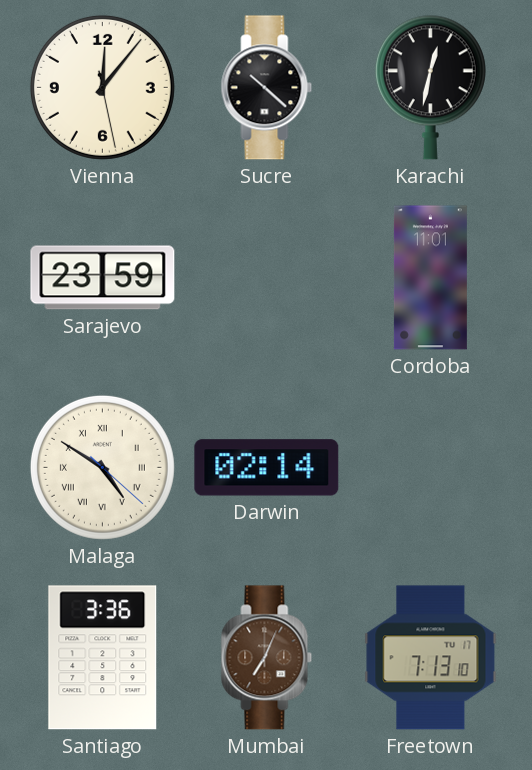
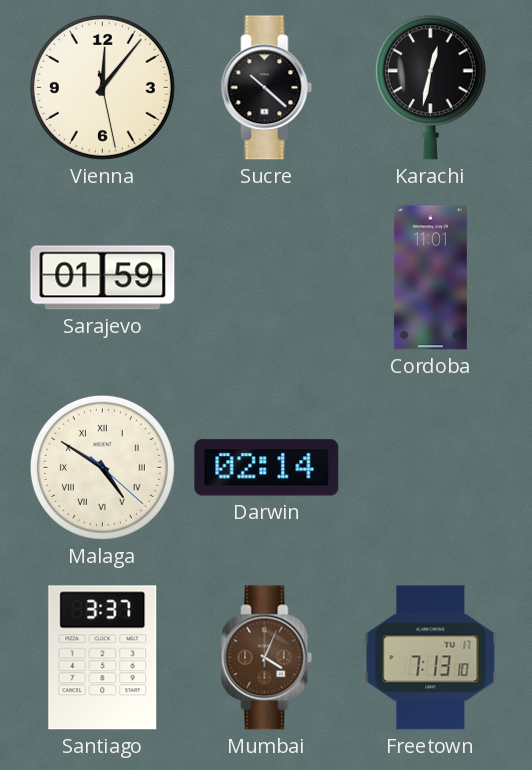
Sarajevo: 23:59 -> 01:59
Santiago: 3:36 -> 3:37
Mumbai: 7:04 -> 4:04
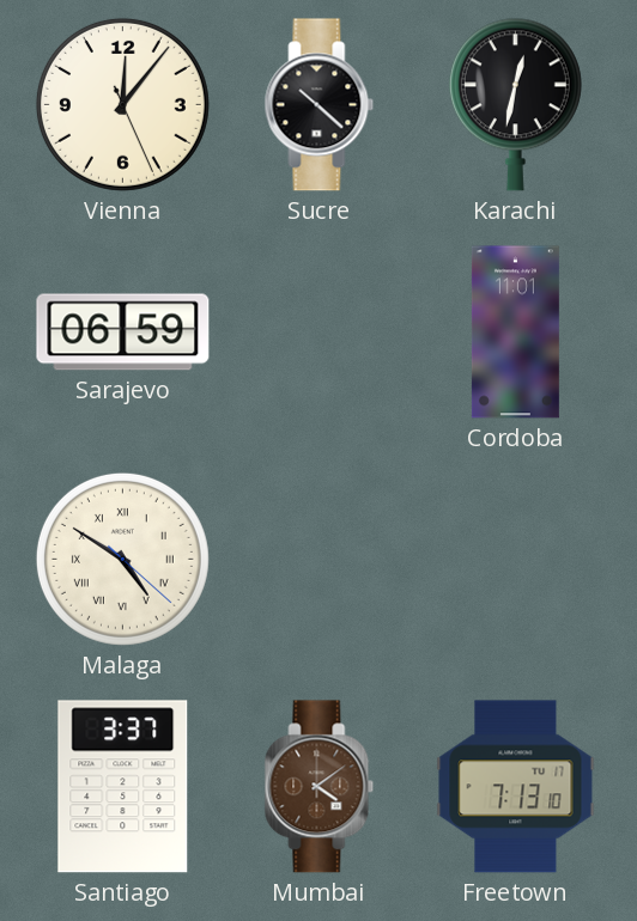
Vienna: 12:06:28 -> 12:06:26
Sarajevo: 01:59 -> 06:59
Darwin: 02:14 -> none
Mumbai: 4:04 -> 4:09
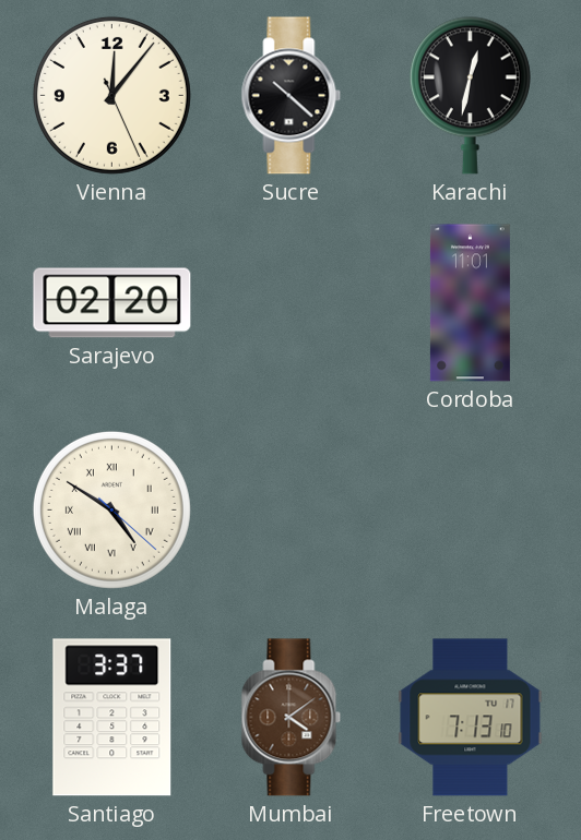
Sarajevo: 06:59 -> 02:20
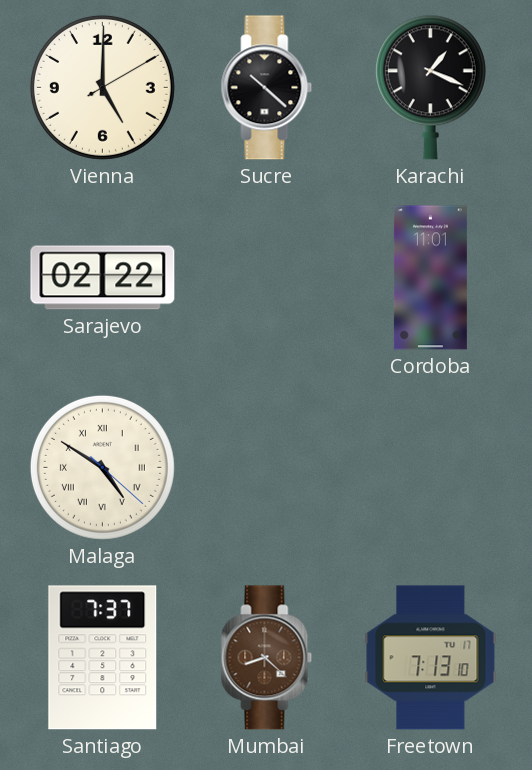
Vienna: 12:06 -> 5:00
Karachi: 12:32 -> 1:19
Sarajevo: 02:20 -> 02:22
Santiago: 3:37 -> 7:37
Mumbai: 4:09 -> 8:22
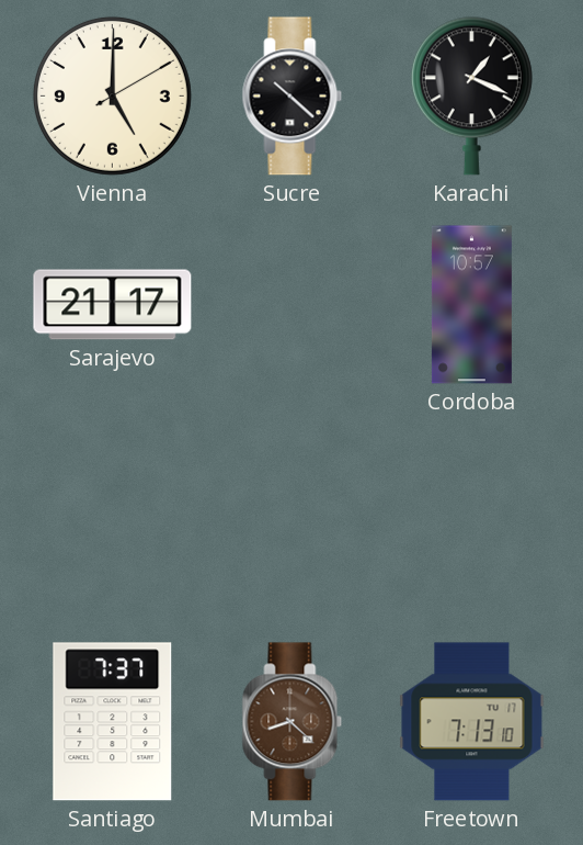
Sarajevo: 02:22 -> 21:17
Cordoba: 11:01 -> 10:57
Malaga: 4:50 -> none
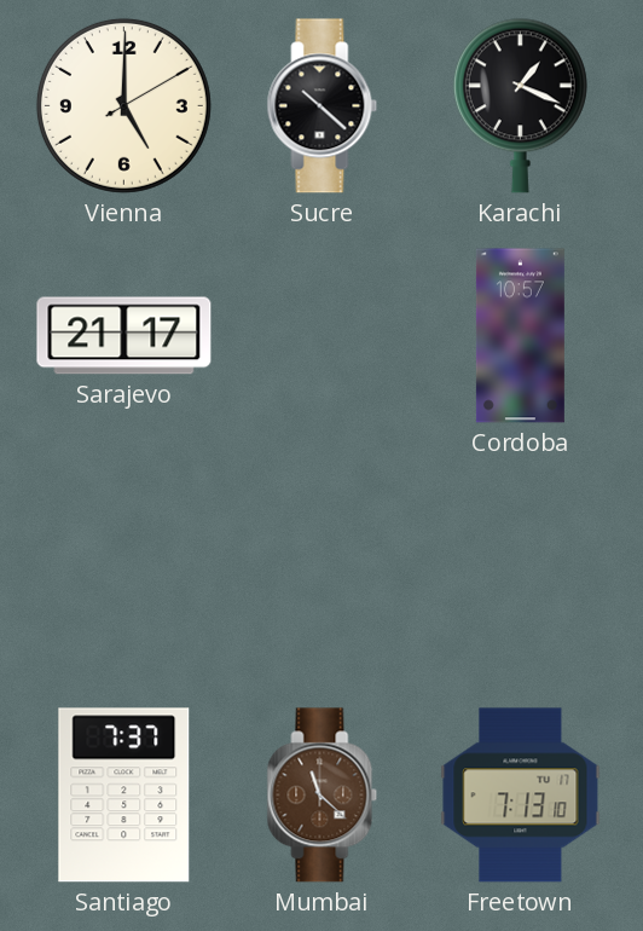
Mumbai: 8:22 -> 11:22
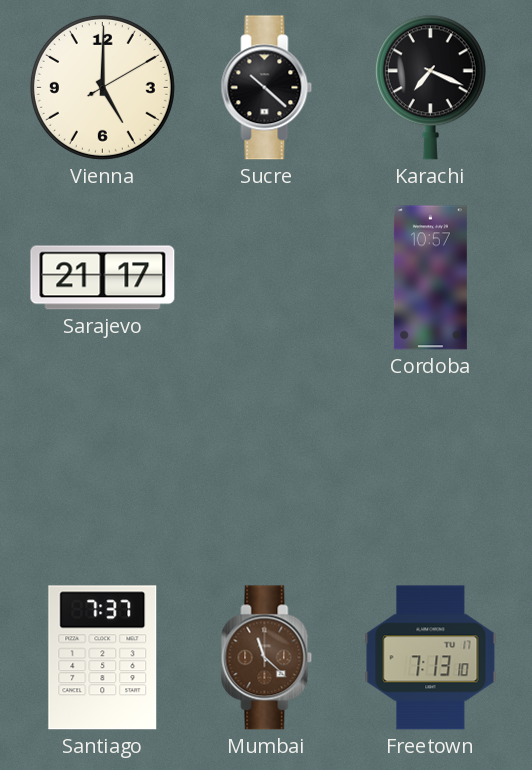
Karachi: 1:19 -> 7:19
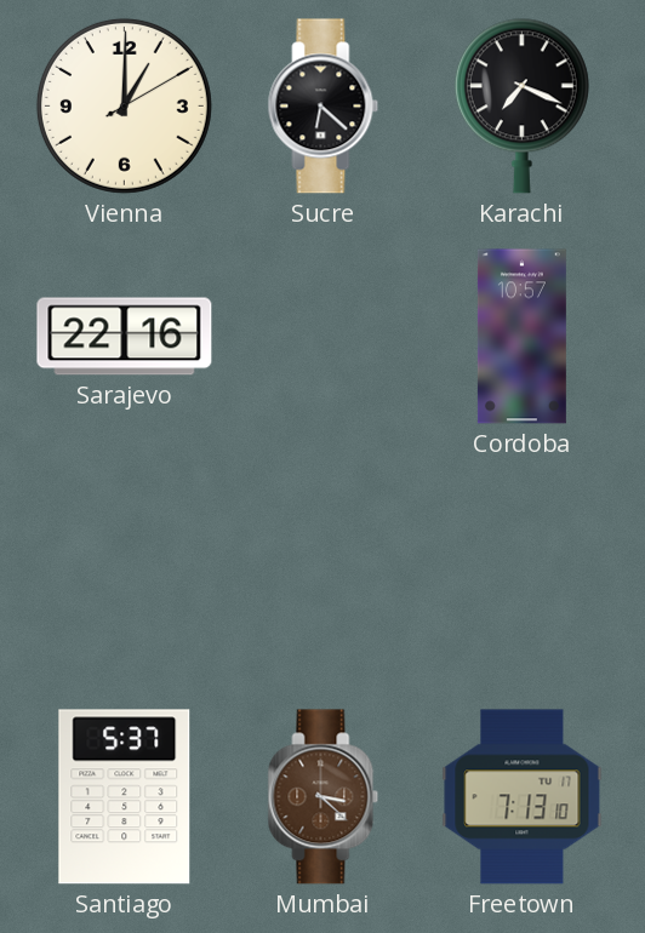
Vienna: 5:00 -> 1:00
Sucre: 10:22 -> 6:22
Sarajevo: 21:17 -> 22:16
Santiago: 7:37 -> 5:37
Mumbai: 11:22 -> 3:22
